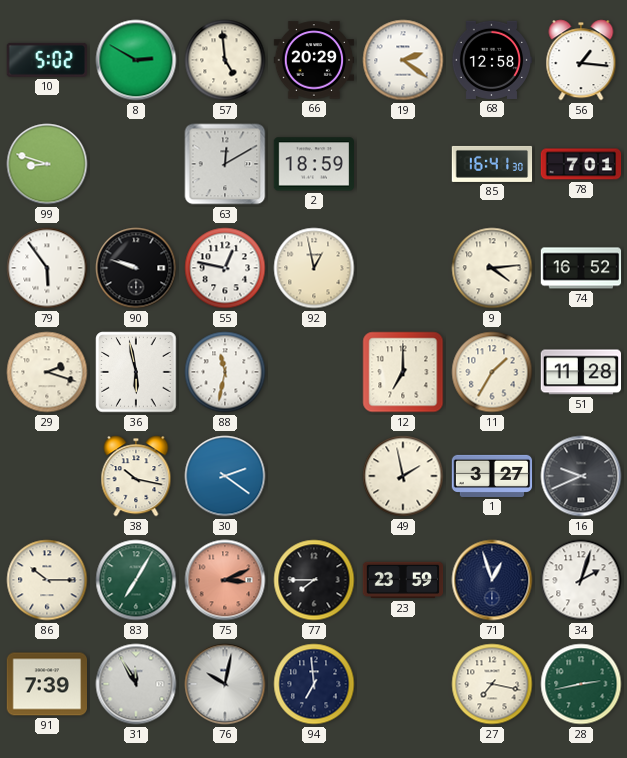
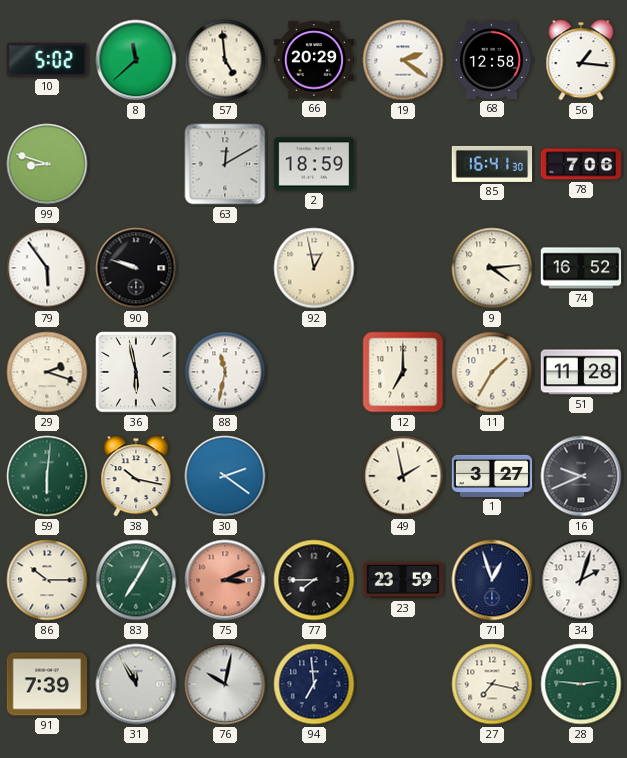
8: 2:50 -> 11:38
78: 7:01 -> 7:06
55: 12:47 -> none
59: none -> 6:01
28: 2:43 -> 2:46
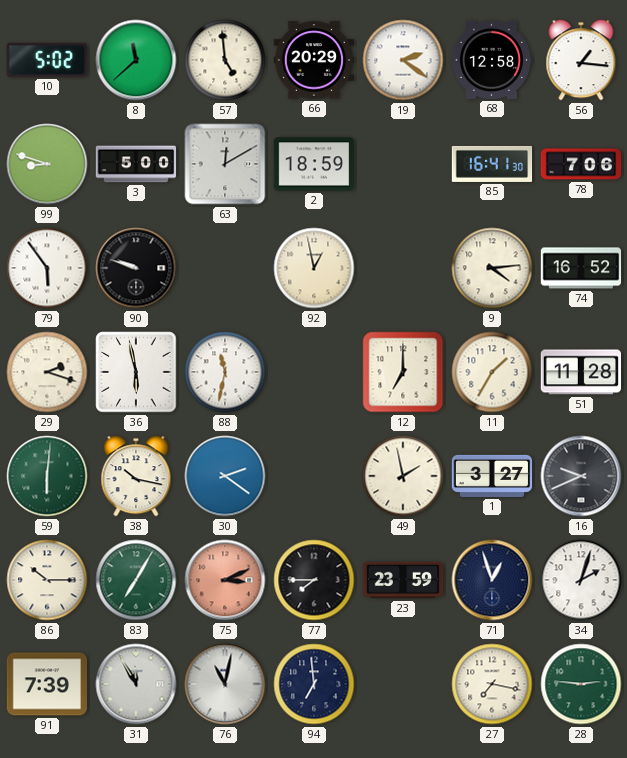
3: none -> 5:00
76: 10:02 -> 11:02
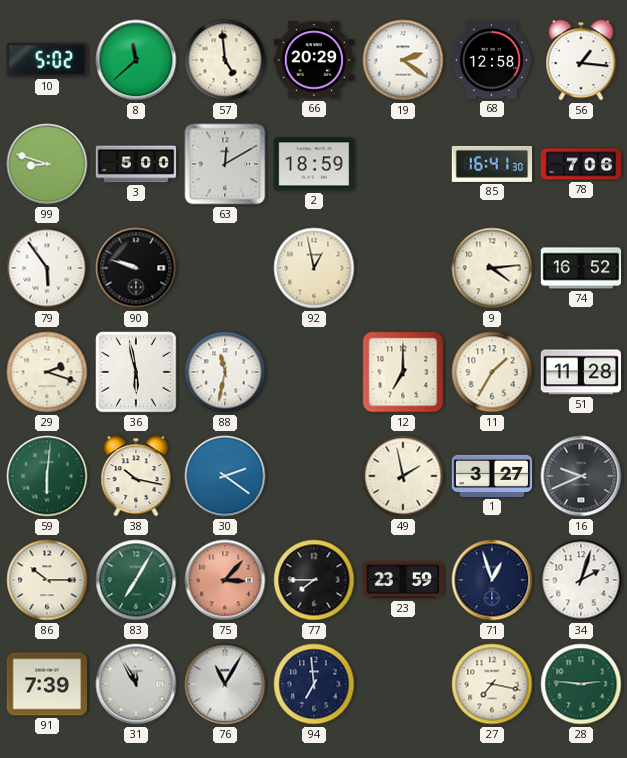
75: 3:11 -> 3:07
76: 11:02 -> 11:05
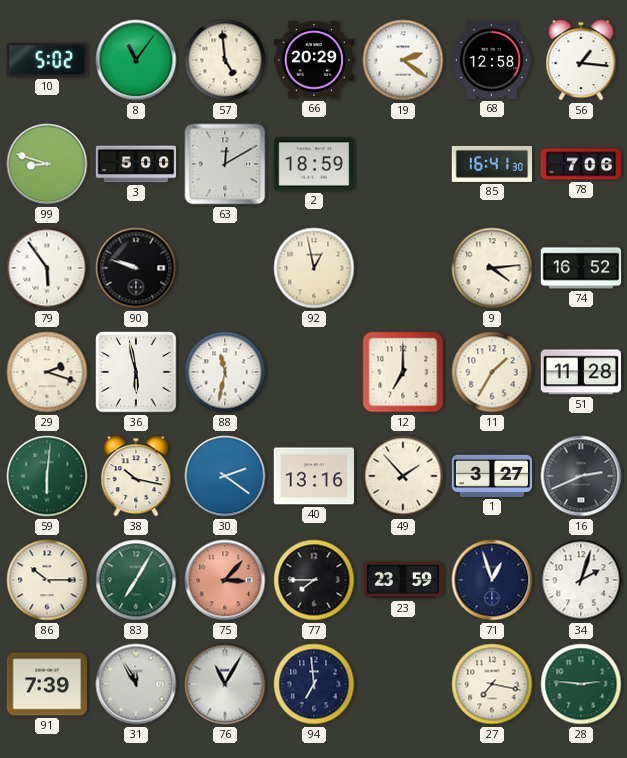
8: 11:38 -> 11:06
40: none -> 13:16
49: 1:58 -> 1:53
16: 9:41 -> 2:41
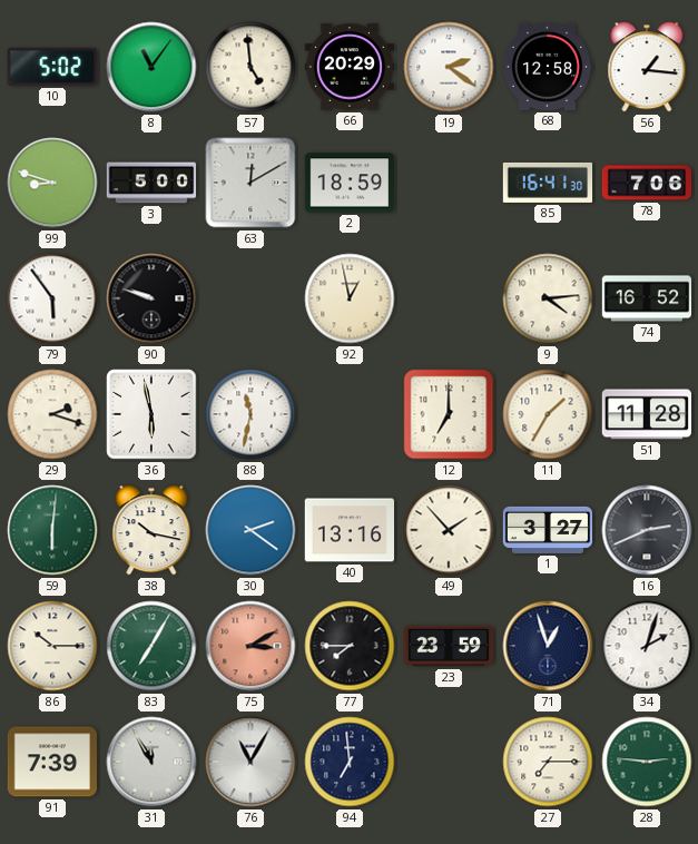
75: 3:07 -> 3:10
27: 7:17 -> 7:15
